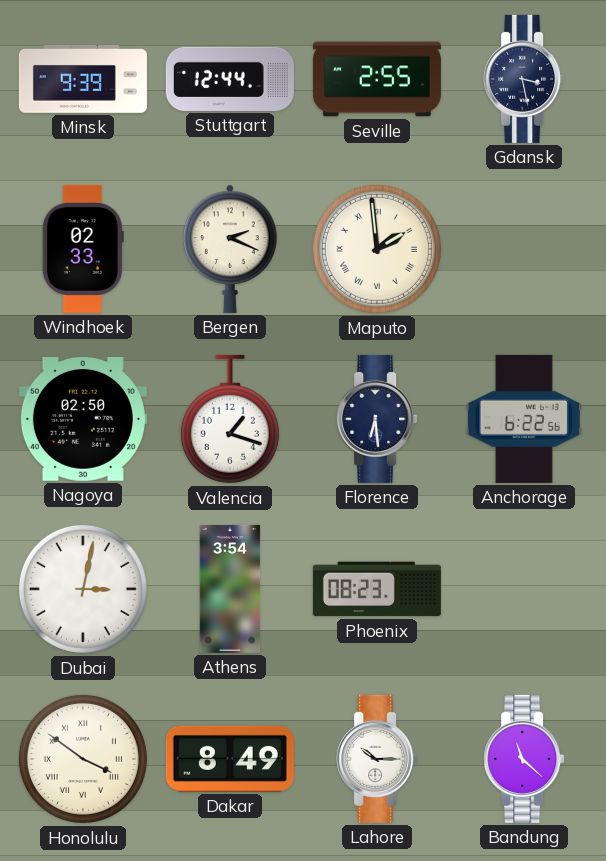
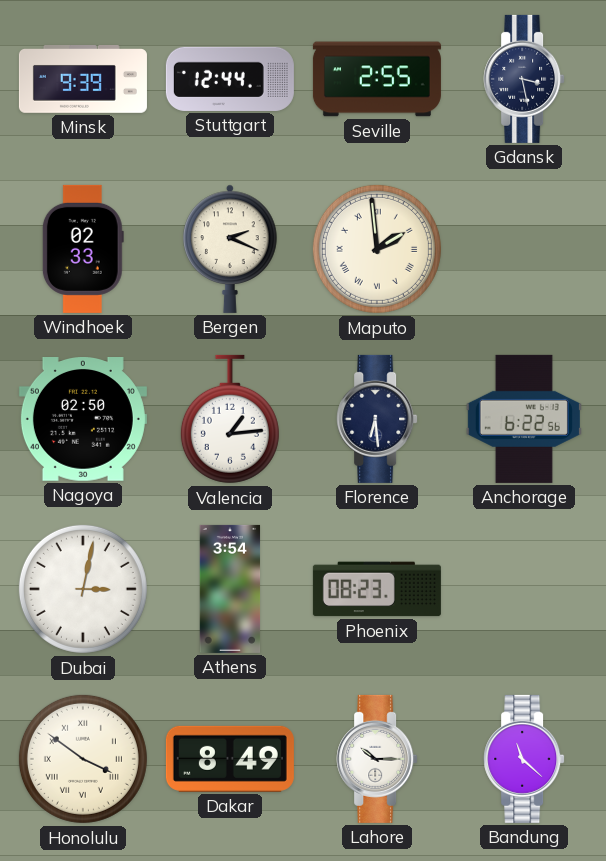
Valencia: 1:18 -> 1:14
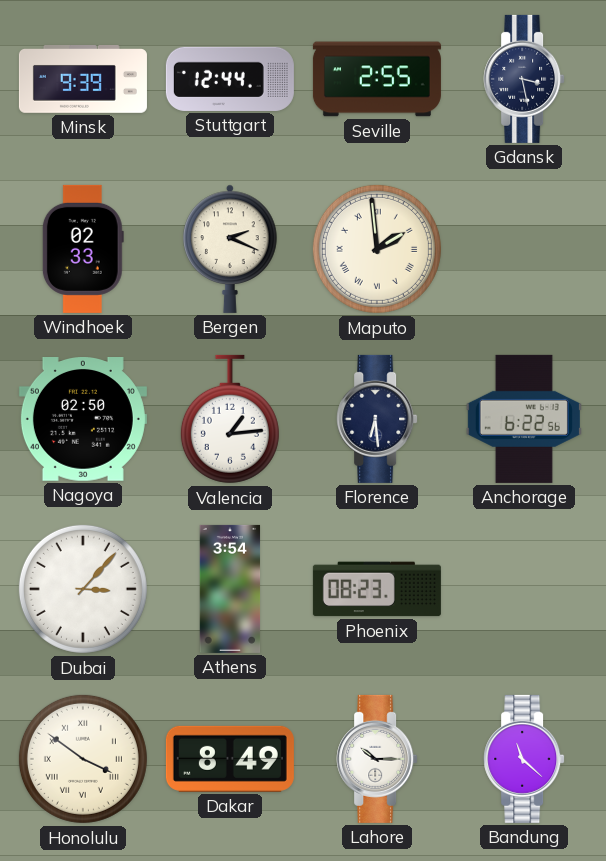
Dubai: 3:02 -> 3:07
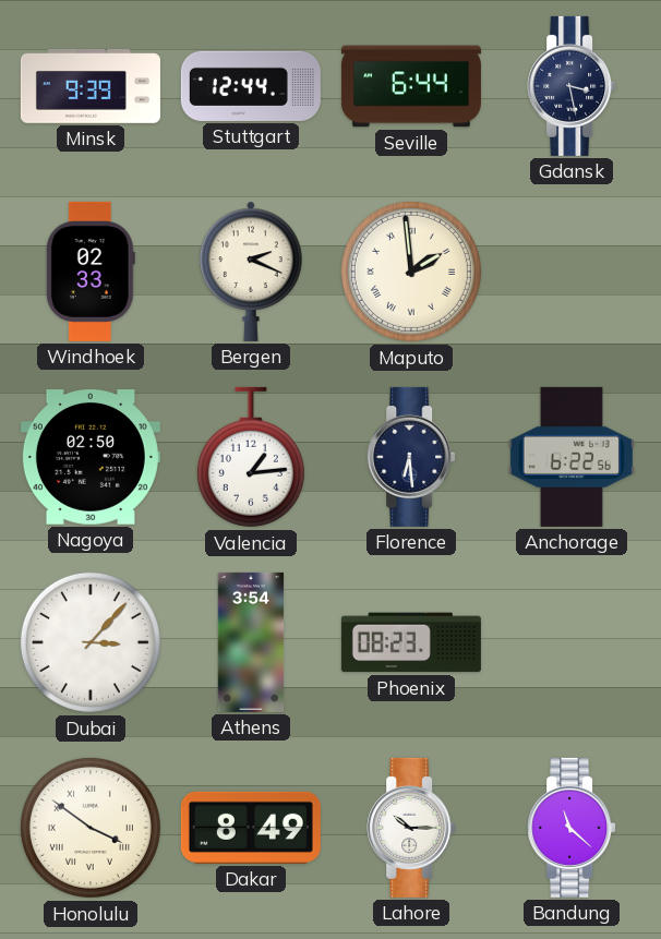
Seville: 2:55 -> 6:44
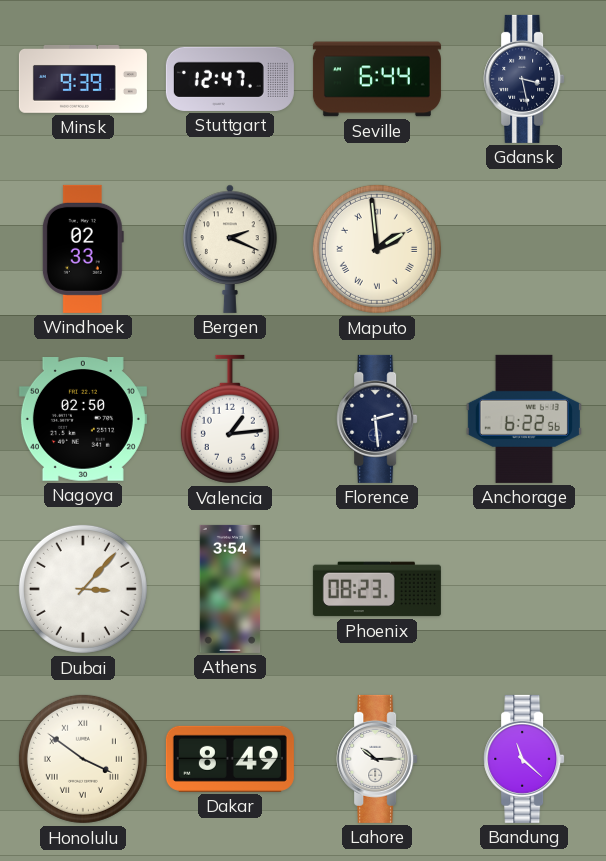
Stuttgart: 12:44 -> 12:47
Florence: 6:29 -> 2:29
